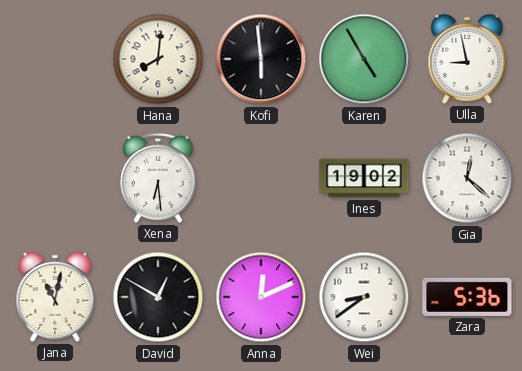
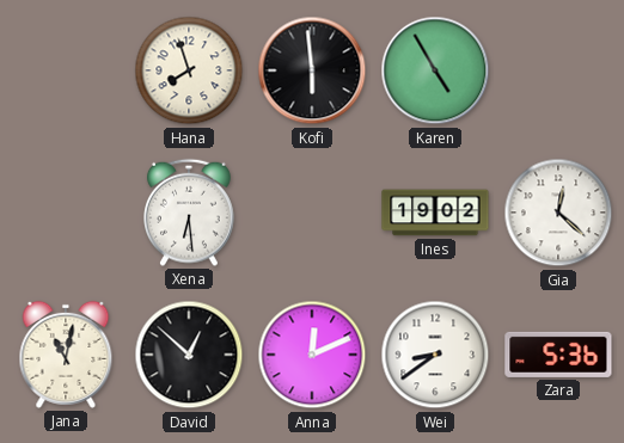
Hana: 8:01 -> 7:57
Ulla: 8:58 -> none
David: 12:50 -> 12:52
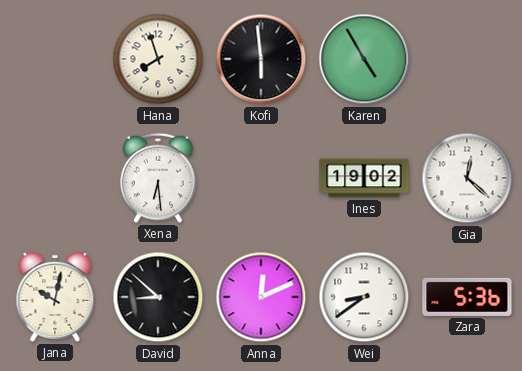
Jana: 11:02 -> 10:02
David: 12:52 -> 8:52
